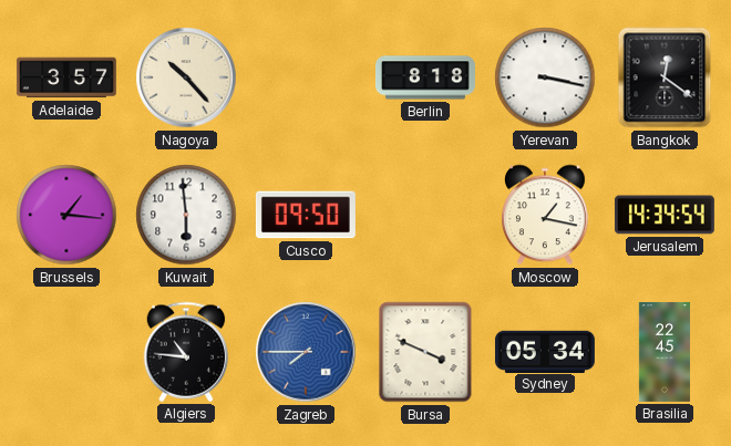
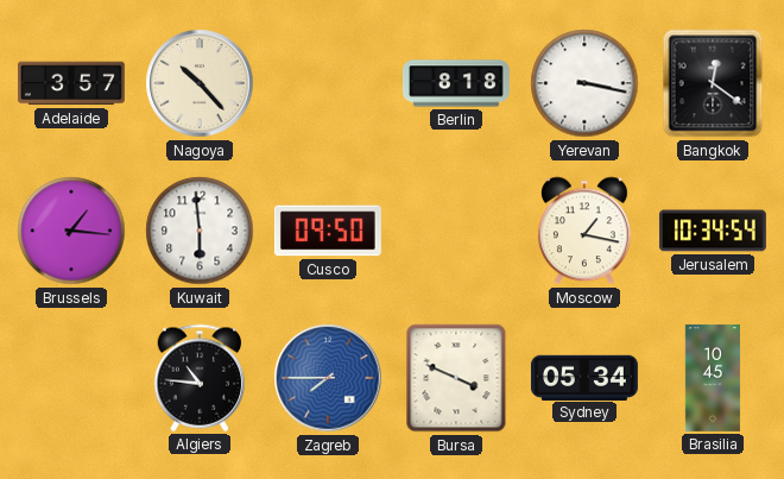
Jerusalem: 14:34 -> 10:34
Brasilia: 22:45 -> 10:45
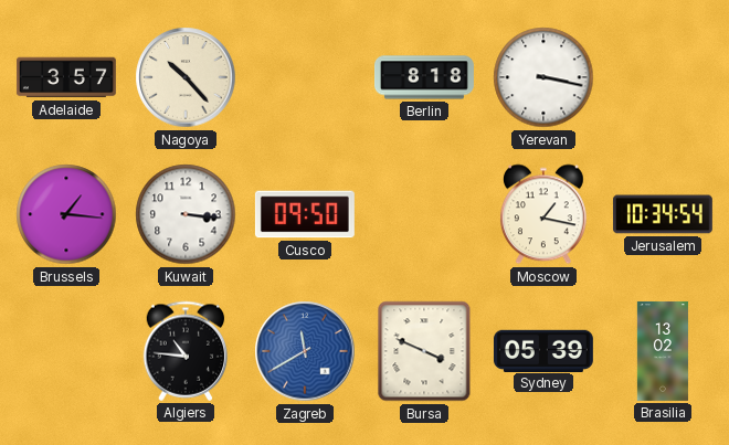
Bangkok: 12:21 -> none
Kuwait: 5:59 -> 3:16
Zagreb: 7:45 -> 11:40
Sydney: 05:34 -> 05:39
Brasilia: 10:45 -> 13:02
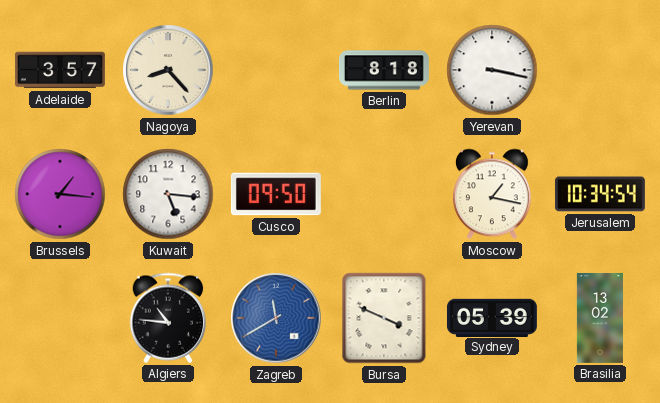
Nagoya: 10:23 -> 8:23
Kuwait: 3:16 -> 5:16
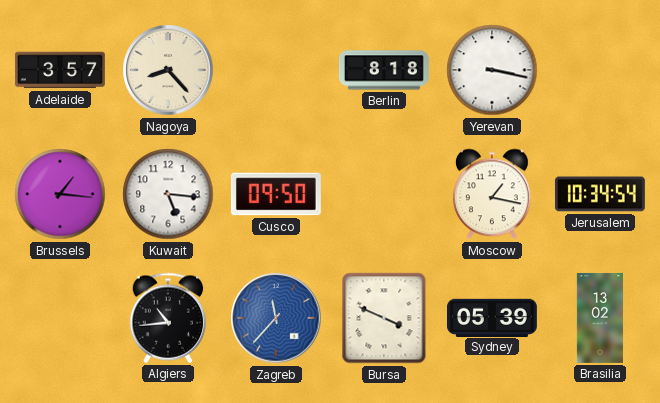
Algiers: 10:46 -> 10:44
Zagreb: 11:40 -> 11:37
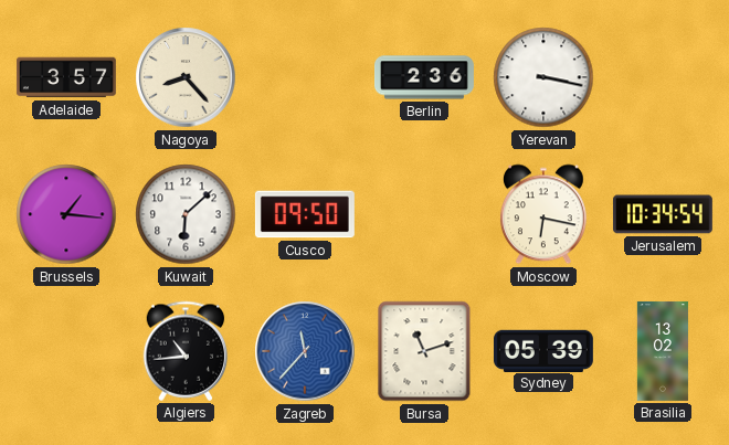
Berlin: 8:18 -> 2:36
Kuwait: 5:16 -> 6:08
Moscow: 1:17 -> 6:17
Bursa: 3:49 -> 11:12
